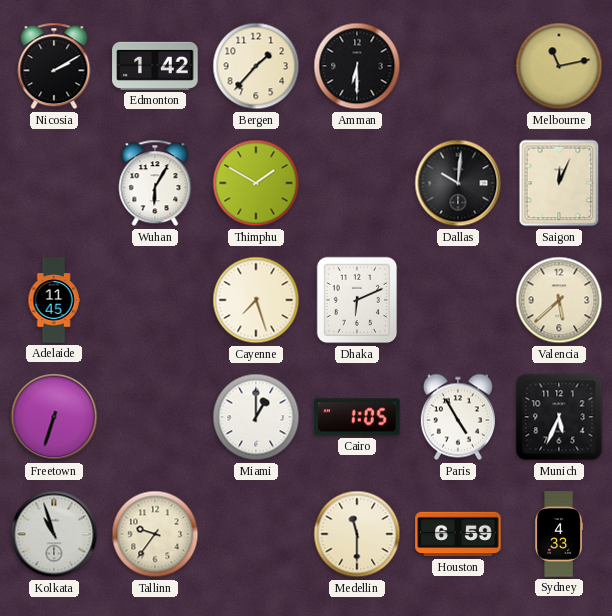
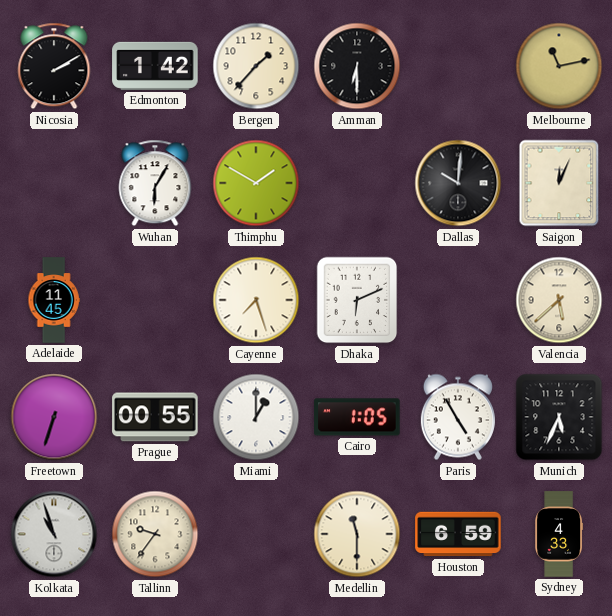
Prague: none -> 00:55
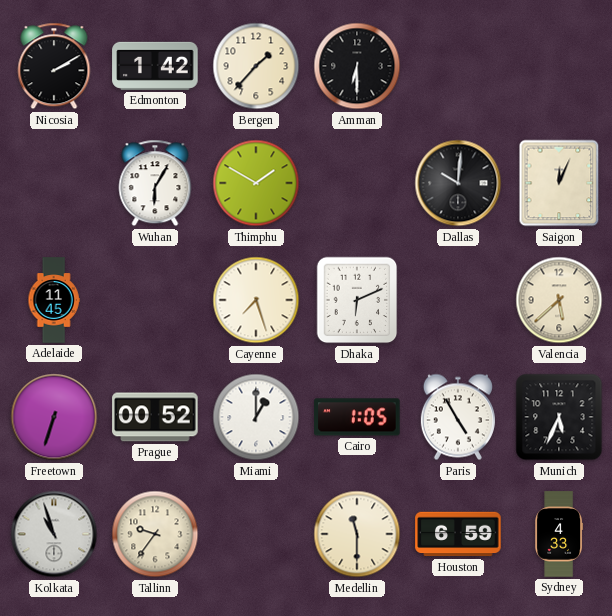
Melbourne: 11:13 -> none
Prague: 00:55 -> 00:52
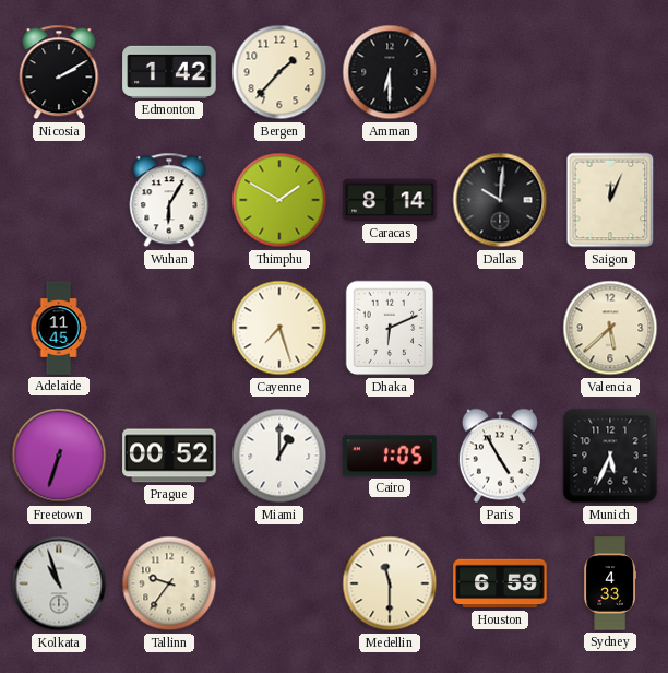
Caracas: none -> 8:14
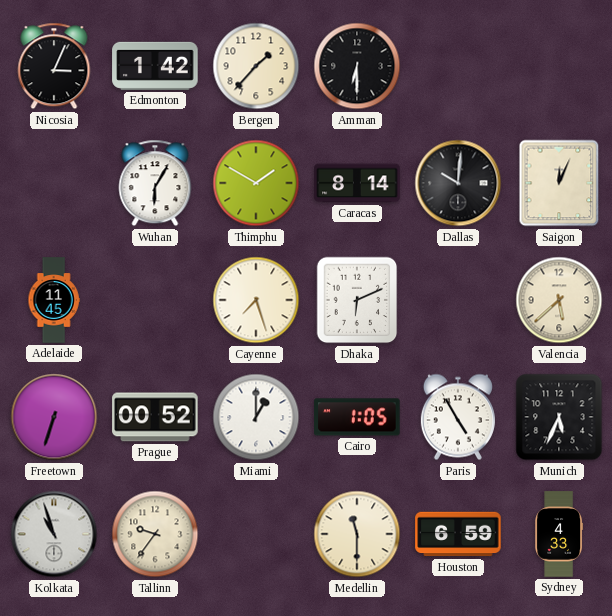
Nicosia: 2:10 -> 3:04
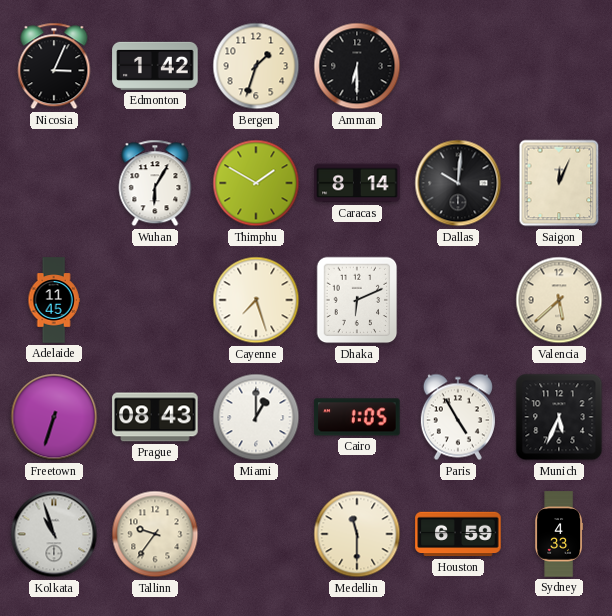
Bergen: 1:37 -> 1:33
Prague: 00:52 -> 08:43
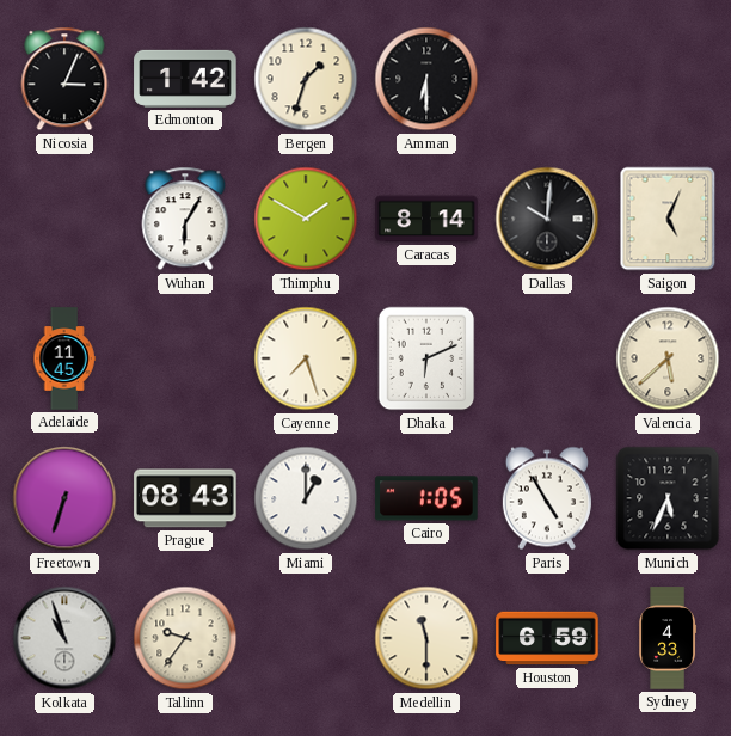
Saigon: 12:04 -> 5:04
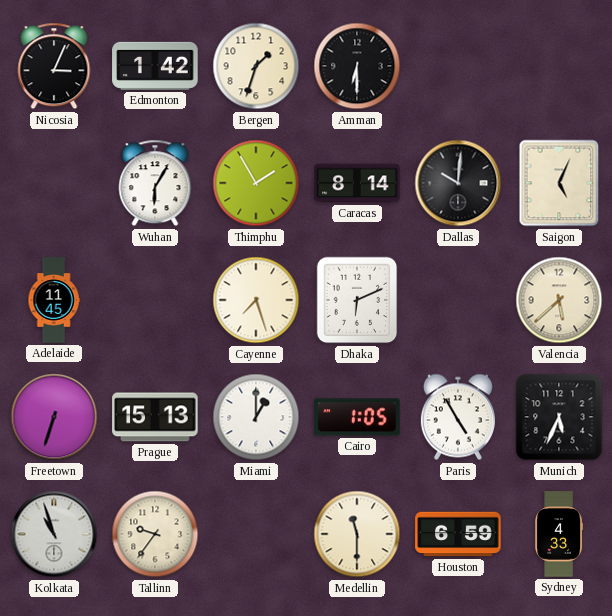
Thimphu: 1:50 -> 1:55
Prague: 08:43 -> 15:13
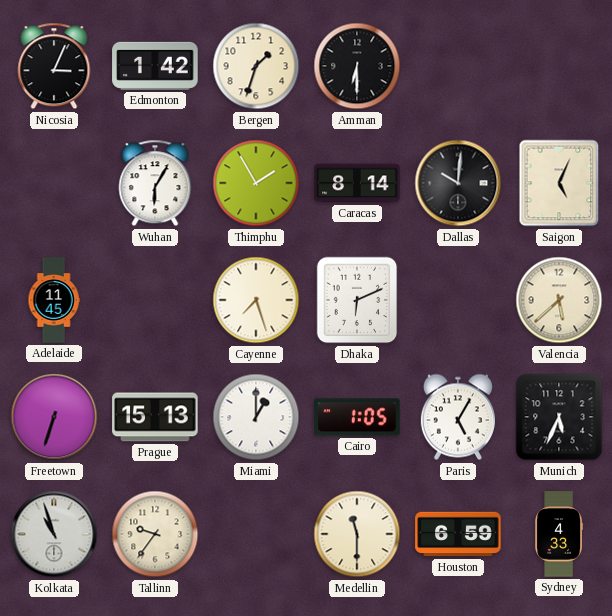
Paris: 4:55 -> 5:05
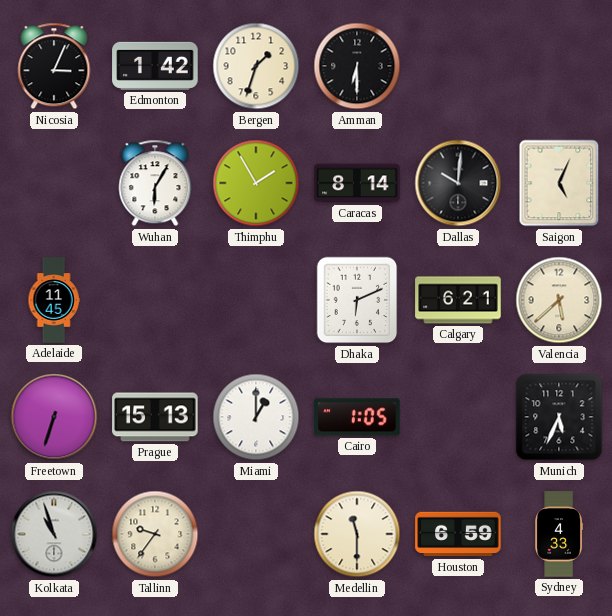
Cayenne: 7:27 -> none
Calgary: none -> 6:21
Paris: 5:05 -> none
